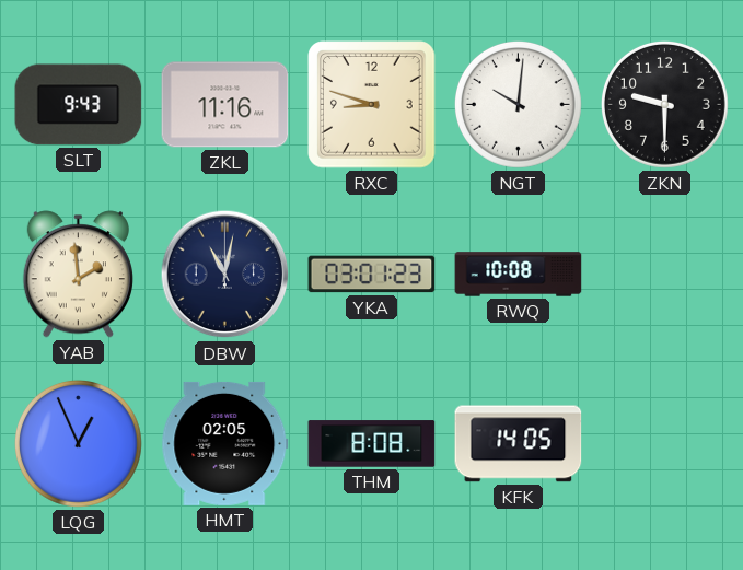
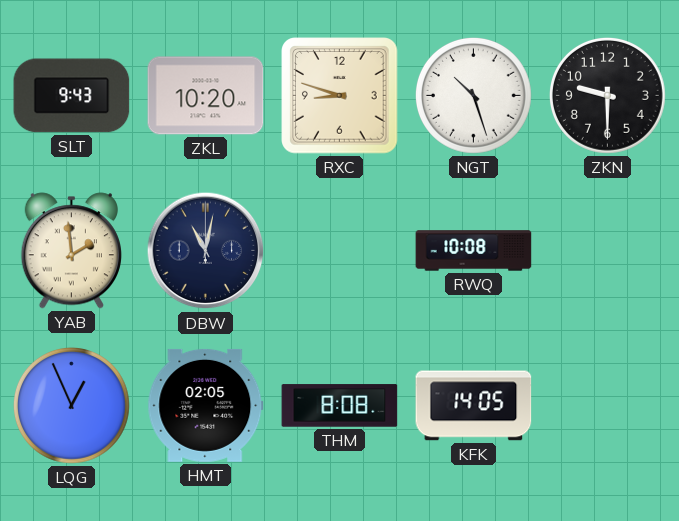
ZKL: 11:16 -> 10:20
NGT: 10:01 -> 10:27
YKA: 03:01 -> none
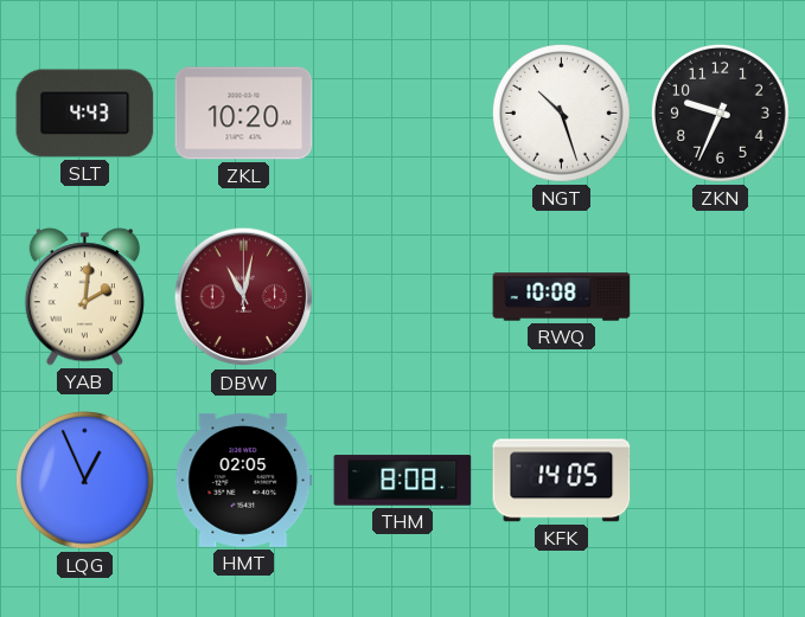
SLT: 9:43 -> 4:43
RXC: 8:48 -> none
ZKN: 9:30 -> 9:34
YAB: 1:59 -> 2:01
DBW dial: navy -> burgundy
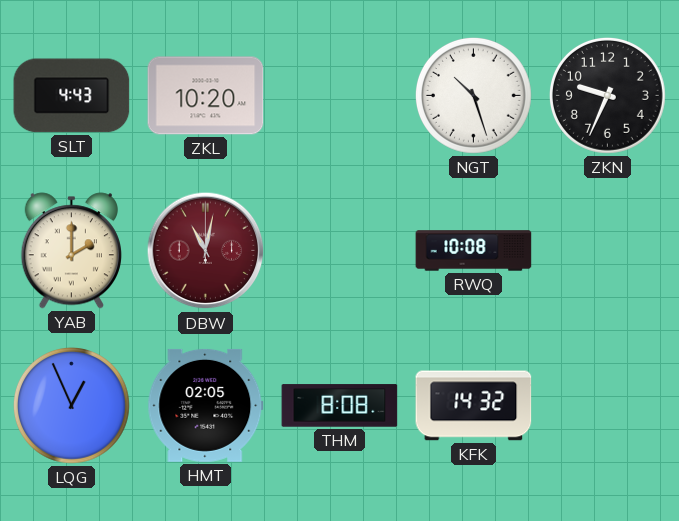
YAB: 2:01 -> 2:00
KFK: 14:05 -> 14:32
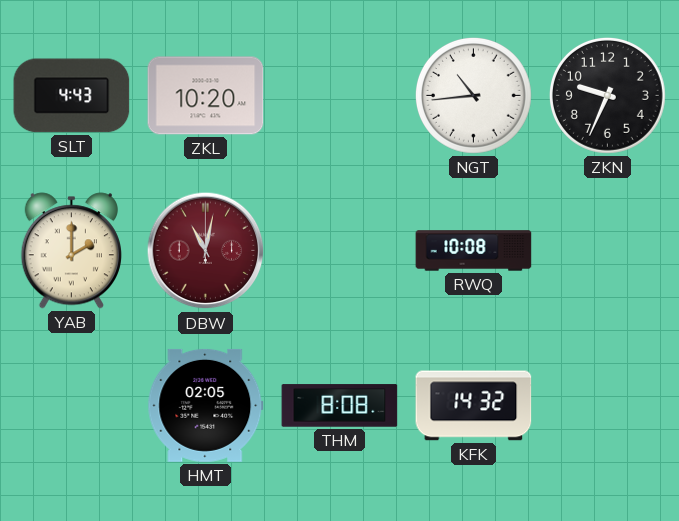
NGT: 10:27 -> 10:44
LQG: 12:56 -> none
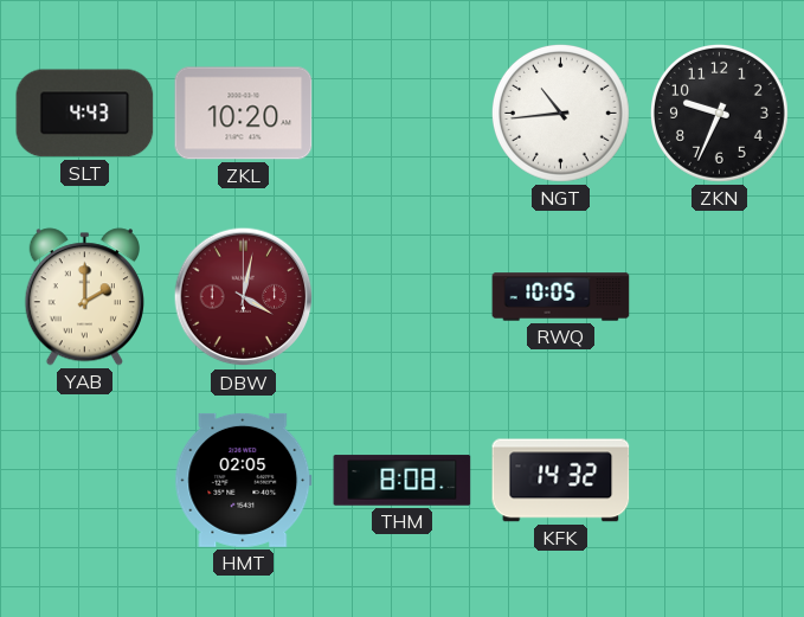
DBW: 11:02 -> 4:02
RWQ: 10:08 -> 10:05
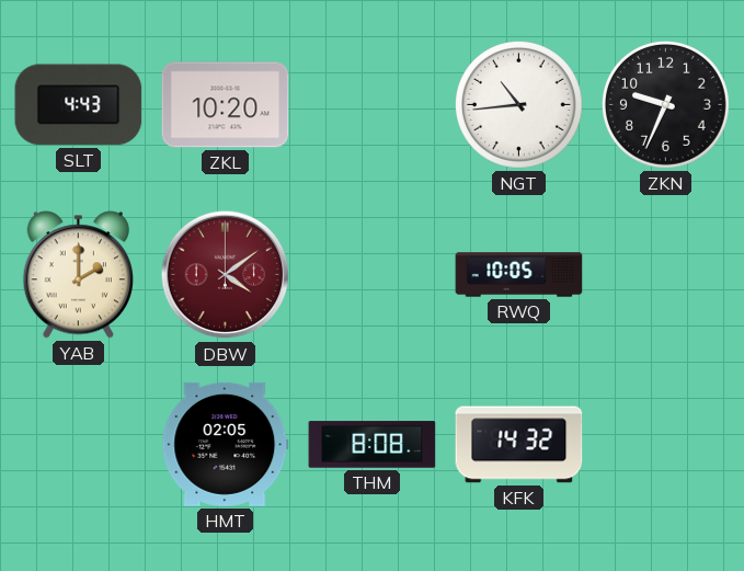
DBW: 4:02 -> 4:09
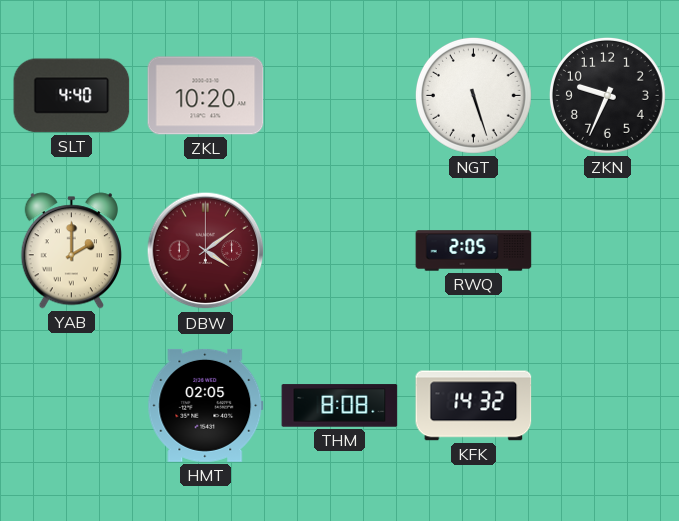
SLT: 4:43 -> 4:40
NGT: 10:44 -> 5:27
RWQ: 10:05 -> 2:05
